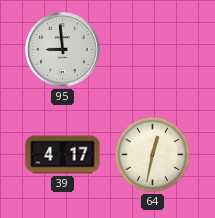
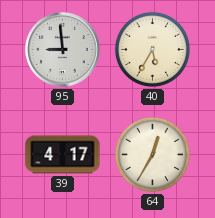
40: none -> 5:35
64: 12:32 -> 12:35
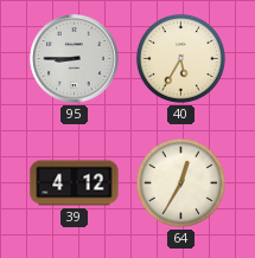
95: 8:59 -> 8:45
39: 4:17 -> 4:12
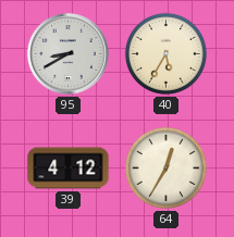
95: 8:45 -> 8:40
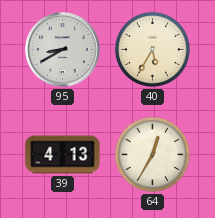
39: 4:12 -> 4:13
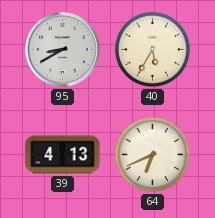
64: 12:35 -> 6:41
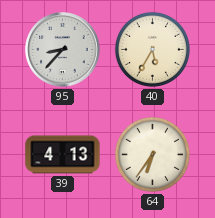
95: 8:40 -> 8:37
64: 6:41 -> 6:36
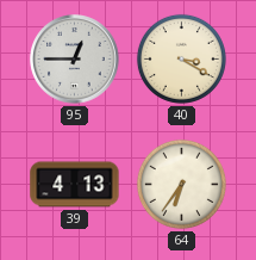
95: 8:37 -> 12:45
40: 5:35 -> 3:20
